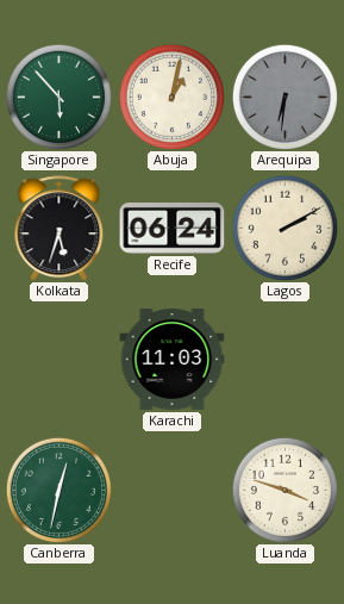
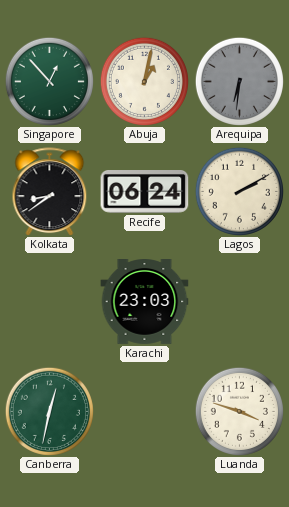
Singapore: 5:53 -> 12:53
Kolkata: 5:33 -> 8:39
Karachi: 11:03 -> 23:03
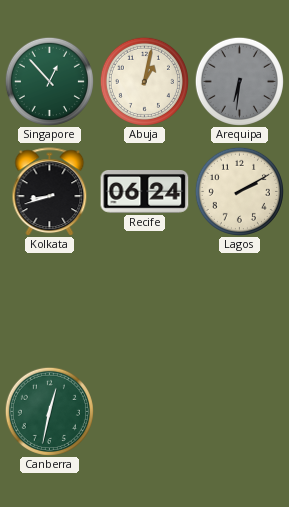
Kolkata: 8:39 -> 8:42
Karachi: 23:03 -> none
Luanda: 3:48 -> none
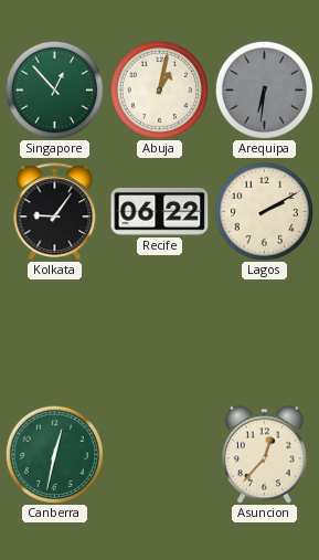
Kolkata: 8:42 -> 9:06
Recife: 06:24 -> 06:22
Asuncion: none -> 12:37
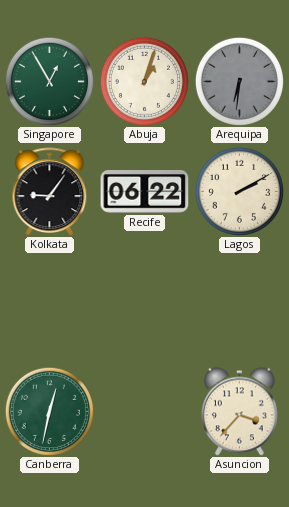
Singapore: 12:53 -> 12:55
Abuja: 1:02 -> 1:03
Asuncion: 12:37 -> 3:37
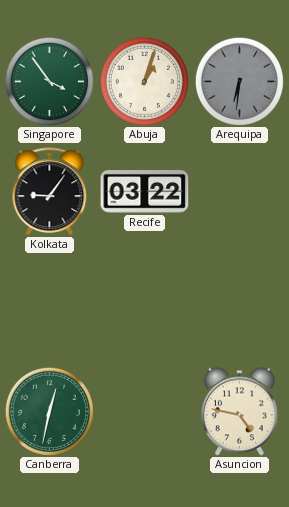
Singapore: 12:55 -> 3:54
Recife: 06:22 -> 03:22
Lagos: 2:10 -> none
Asuncion: 3:37 -> 4:47
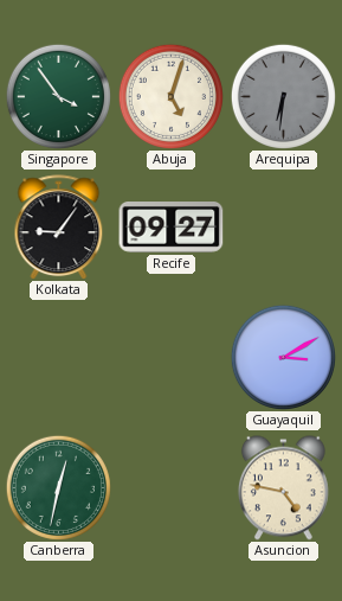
Abuja: 1:03 -> 5:03
Recife: 03:22 -> 09:27
Guayaquil: none -> 3:10
